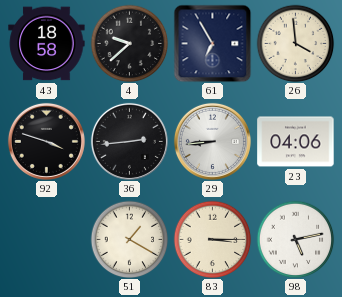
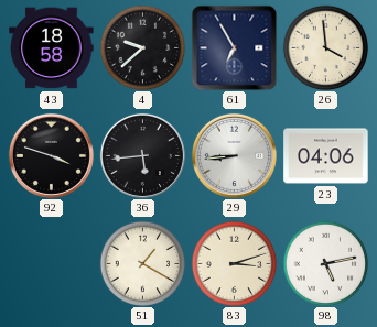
36: 2:44 -> 5:44
83: 3:15 -> 3:12
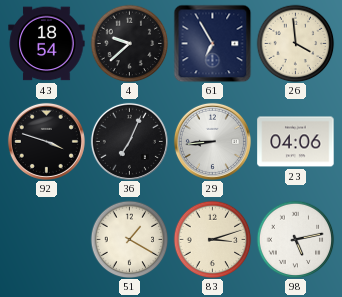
43: 18:58 -> 18:54
36: 5:44 -> 7:04
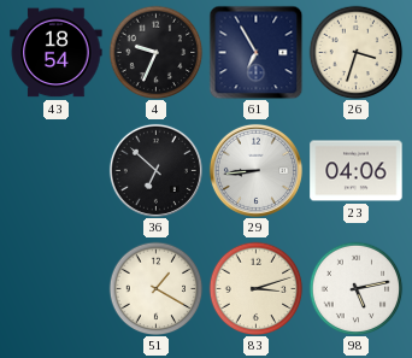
4: 9:38 -> 9:34
26: 3:59 -> 3:33
92: 3:48 -> none
36: 7:04 -> 6:52
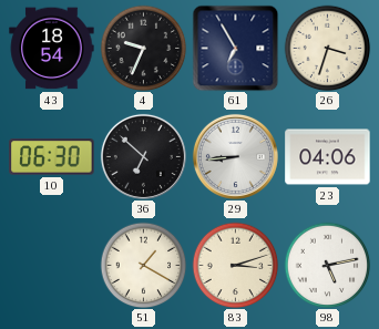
10: none -> 06:30
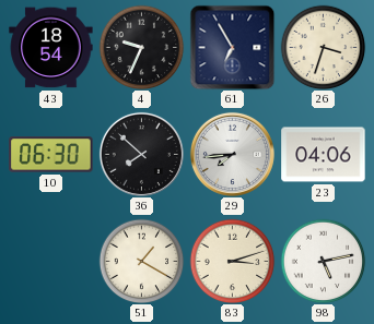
36: 6:52 -> 7:52
29: 8:44 -> 7:44
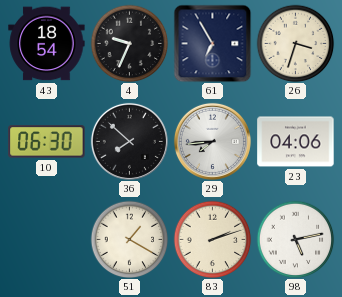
83: 3:12 -> 2:12
